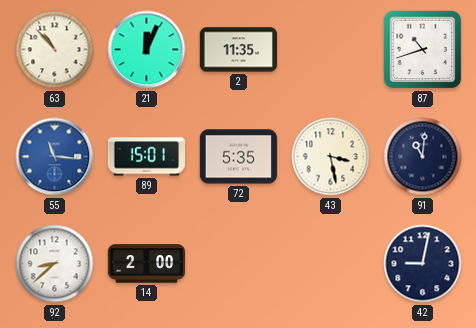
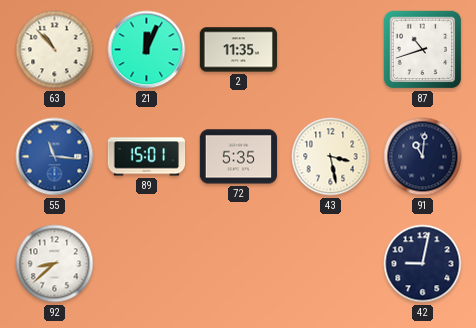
14: 2:00 -> none
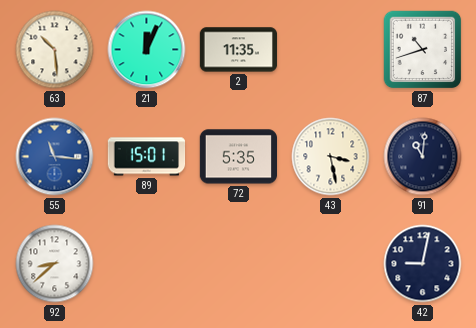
63: 10:53 -> 10:29
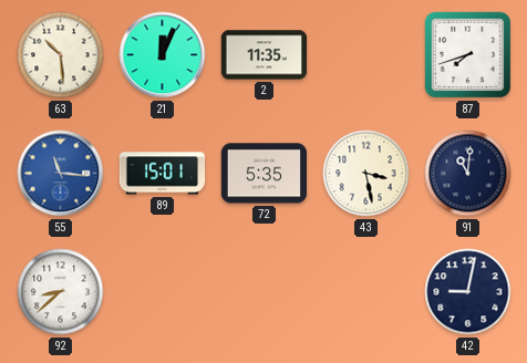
87: 10:42 -> 7:42
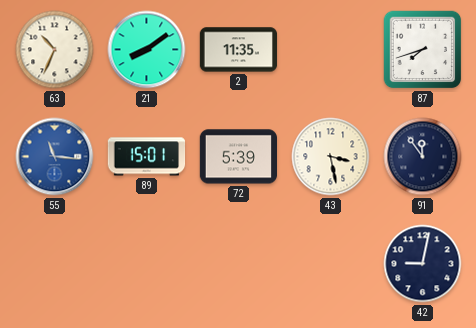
63: 10:29 -> 10:34
21: 12:04 -> 8:09
72: 5:35 -> 5:39
91: 11:01 -> 11:54
92: 8:38 -> none
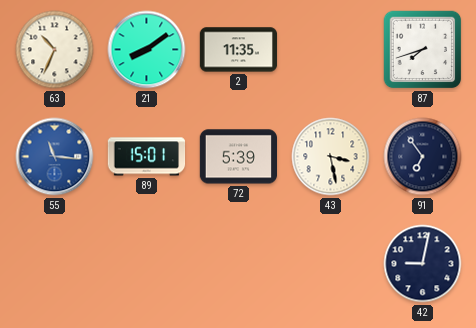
91: 11:54 -> 6:54
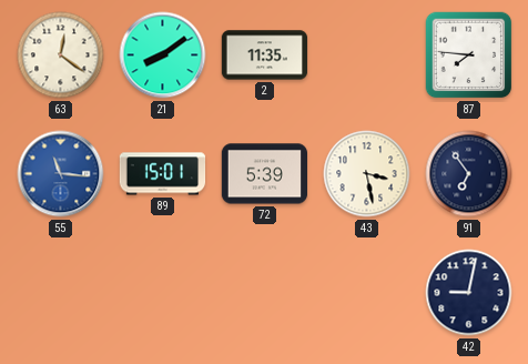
63: 10:34 -> 12:21
87: 7:42 -> 7:46
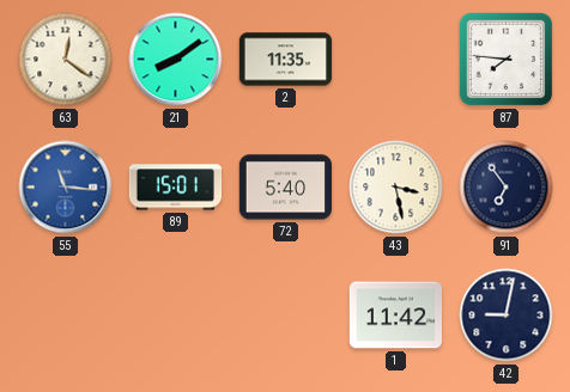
72: 5:39 -> 5:40
1: none -> 11:42
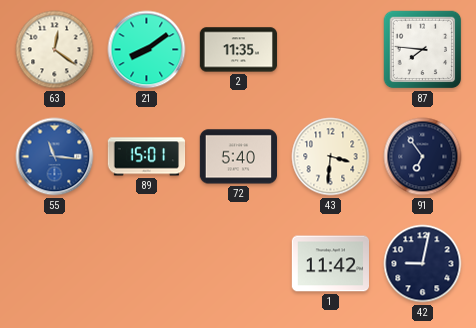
43: 3:28 -> 3:31
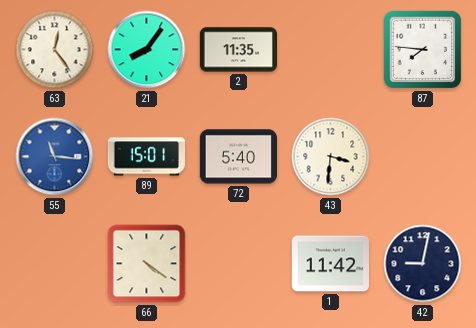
63: 12:21 -> 12:24
21: 8:09 -> 8:06
91: 6:54 -> none
66: none -> 4:21
